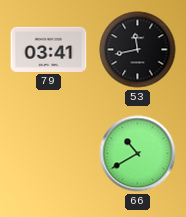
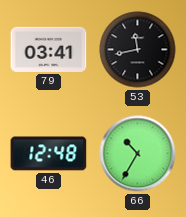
46: none -> 12:48
66: 10:40 -> 10:35
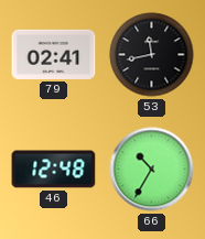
79: 03:41 -> 02:41
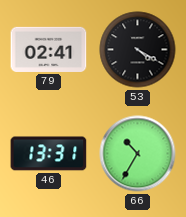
53: 11:43 -> 4:20
46: 12:48 -> 13:31
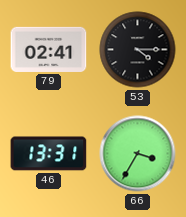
53: 4:20 -> 4:15
66: 10:35 -> 3:35
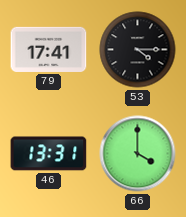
79: 02:41 -> 17:41
66: 3:35 -> 4:00
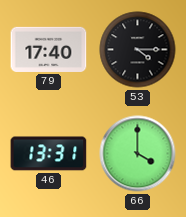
79: 17:41 -> 17:40
